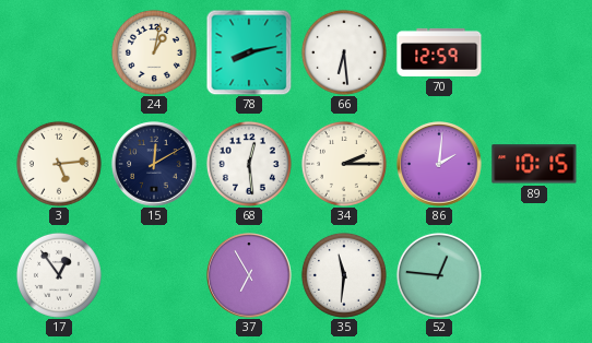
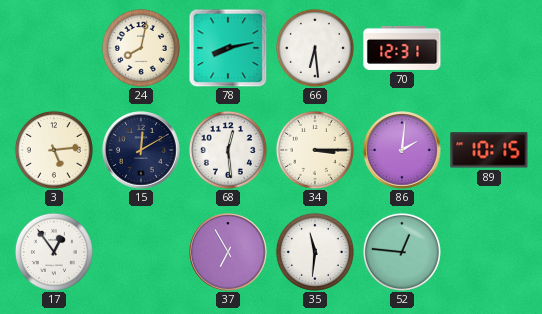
24: 1:02 -> 8:02
70: 12:59 -> 12:31
34: 2:15 -> 3:15
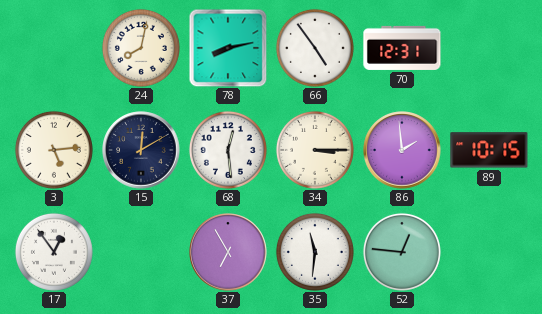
66: 6:29 -> 4:54
86: 2:01 -> 1:59
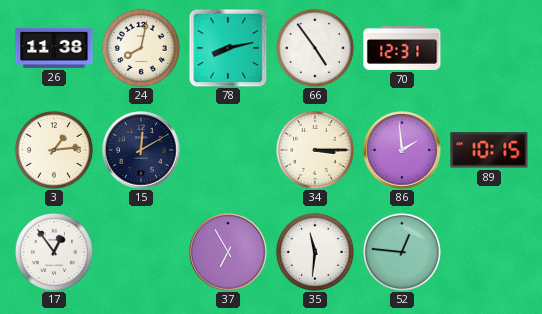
26: none -> 11:38
3: 5:14 -> 1:14
68: 12:29 -> none
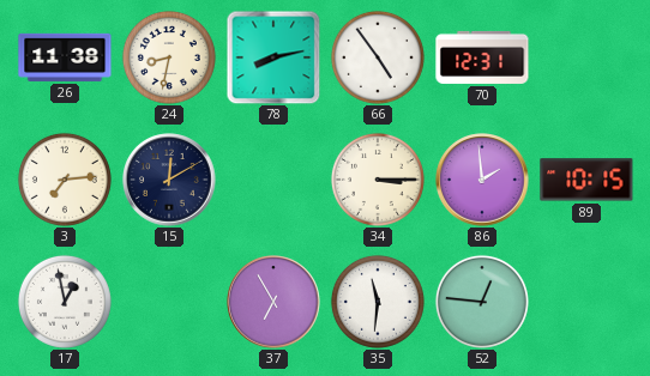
24: 8:02 -> 8:32
3: 1:14 -> 7:14
17: 12:54 -> 12:58
